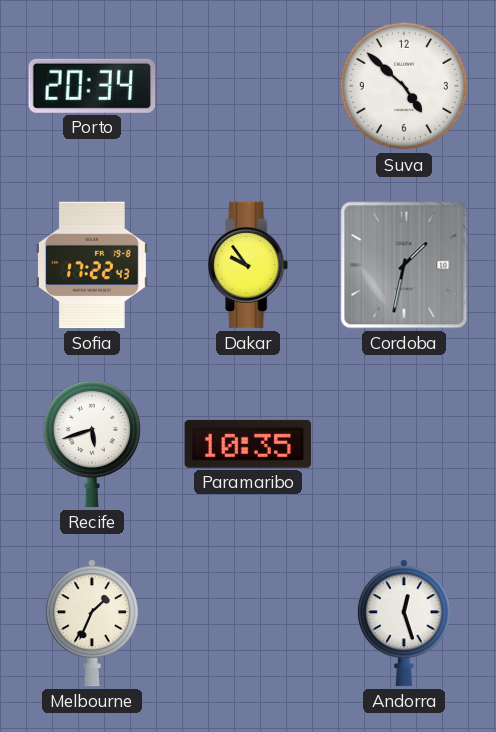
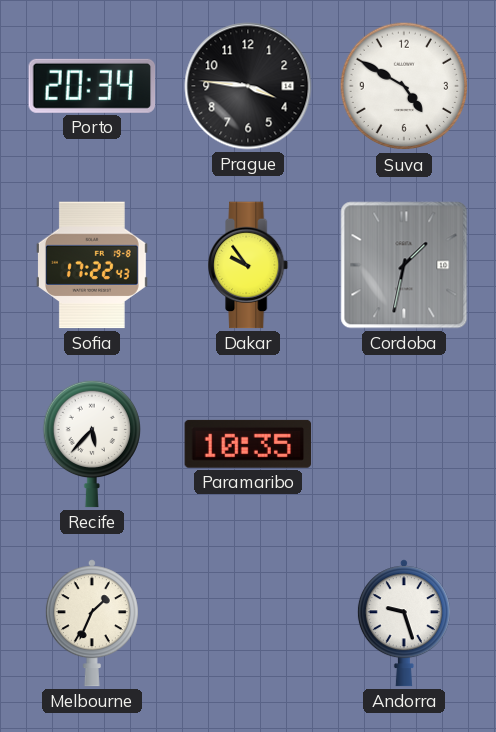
Prague: none -> 3:46
Suva: 4:52 -> 4:50
Recife: 5:42 -> 5:37
Andorra: 12:27 -> 9:27
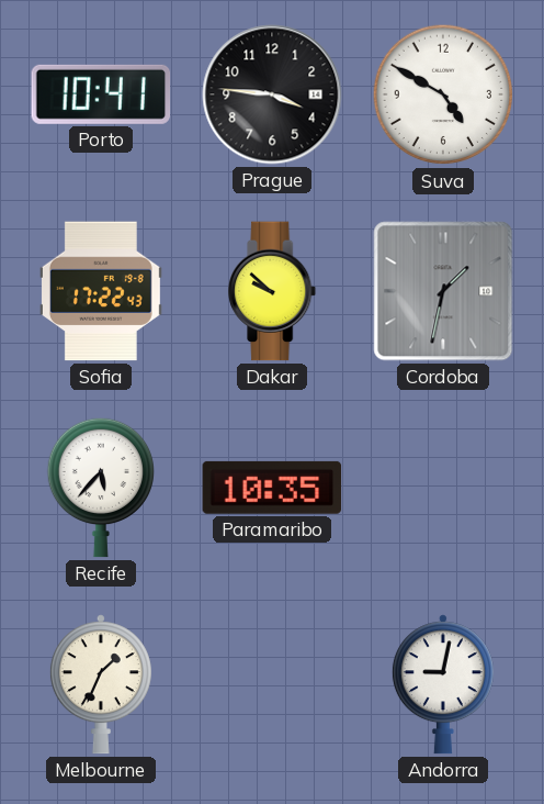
Porto: 20:34 -> 10:41
Dakar: 9:54 -> 9:52
Andorra: 9:27 -> 9:02
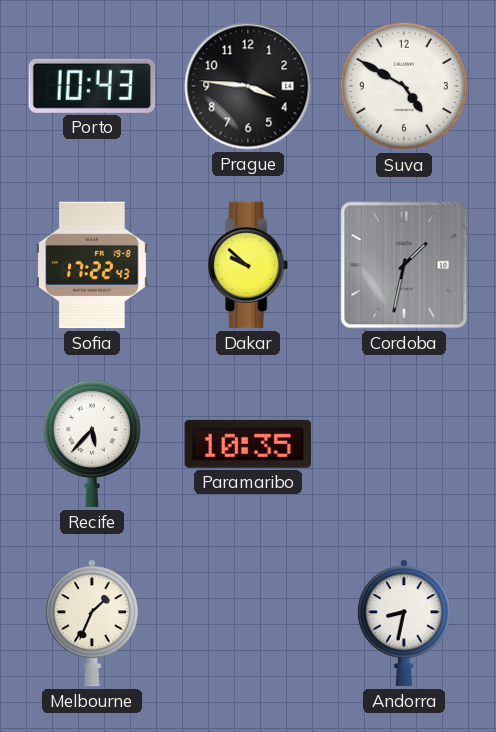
Porto: 10:41 -> 10:43
Andorra: 9:02 -> 8:32
